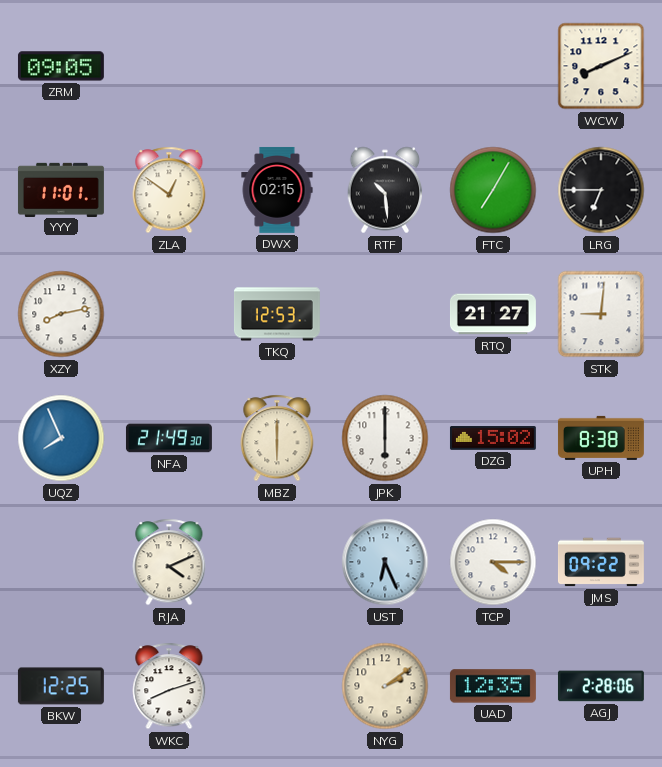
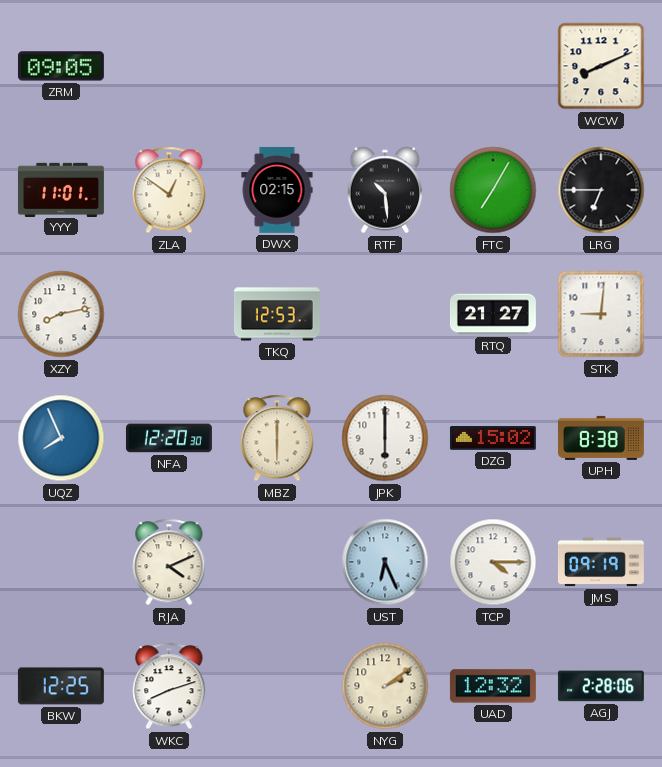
NFA: 21:49 -> 12:20
JMS: 09:22 -> 09:19
UAD: 12:35 -> 12:32
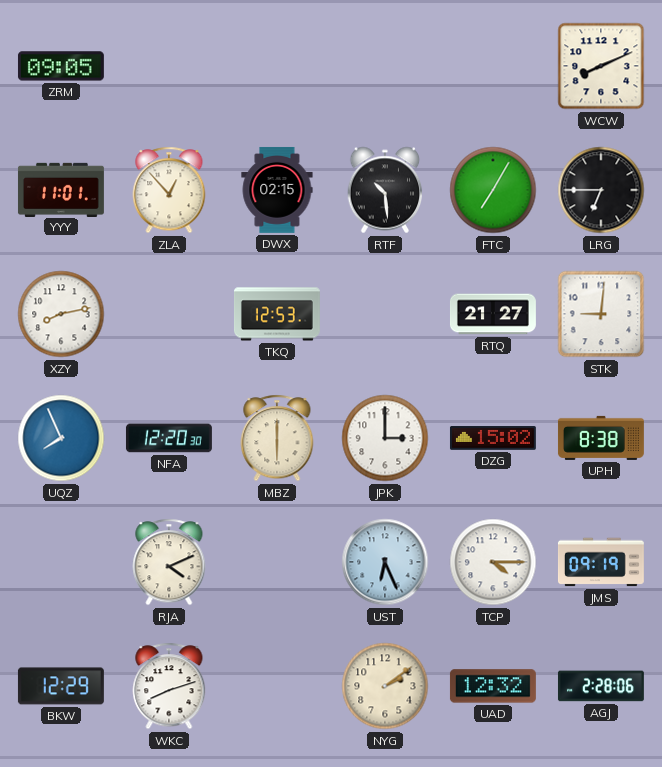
ZLA: 12:51 -> 12:53
JPK: 6:00 -> 3:00
BKW: 12:25 -> 12:29
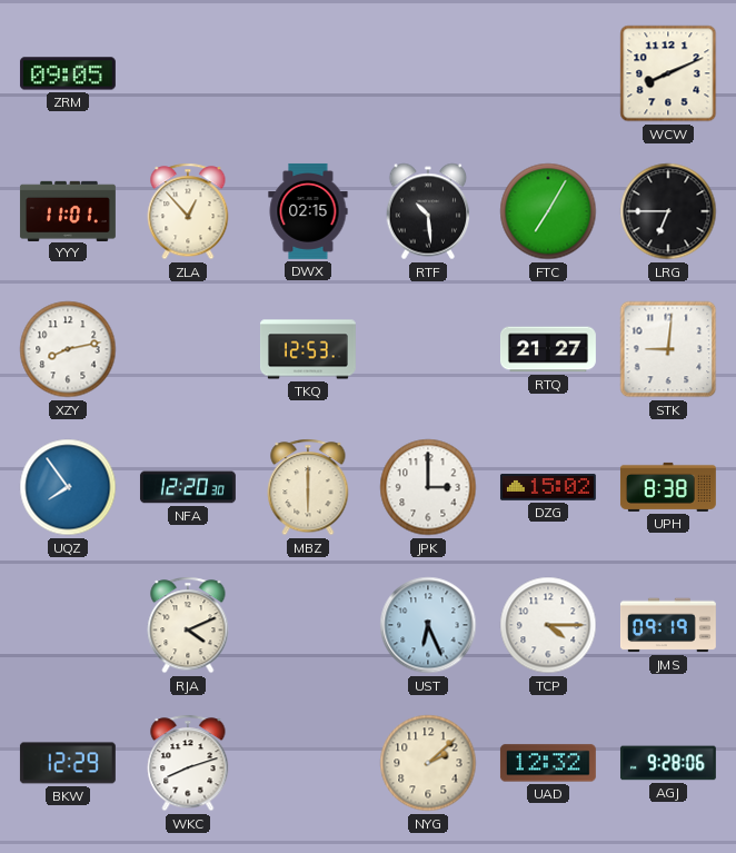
UQZ: 7:56 -> 7:54
NYG: 2:09 -> 2:08
AGJ: 2:28 -> 9:28
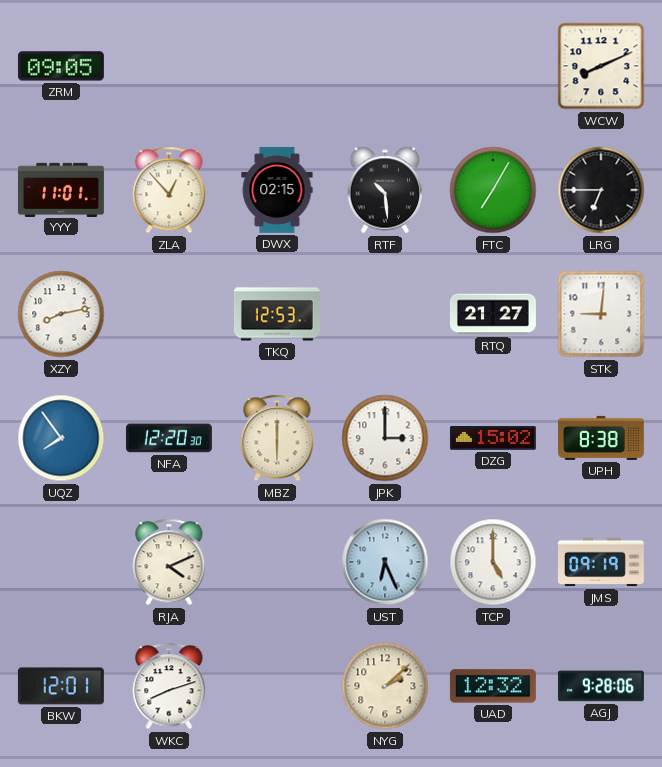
TCP: 4:15 -> 5:00
BKW: 12:29 -> 12:01
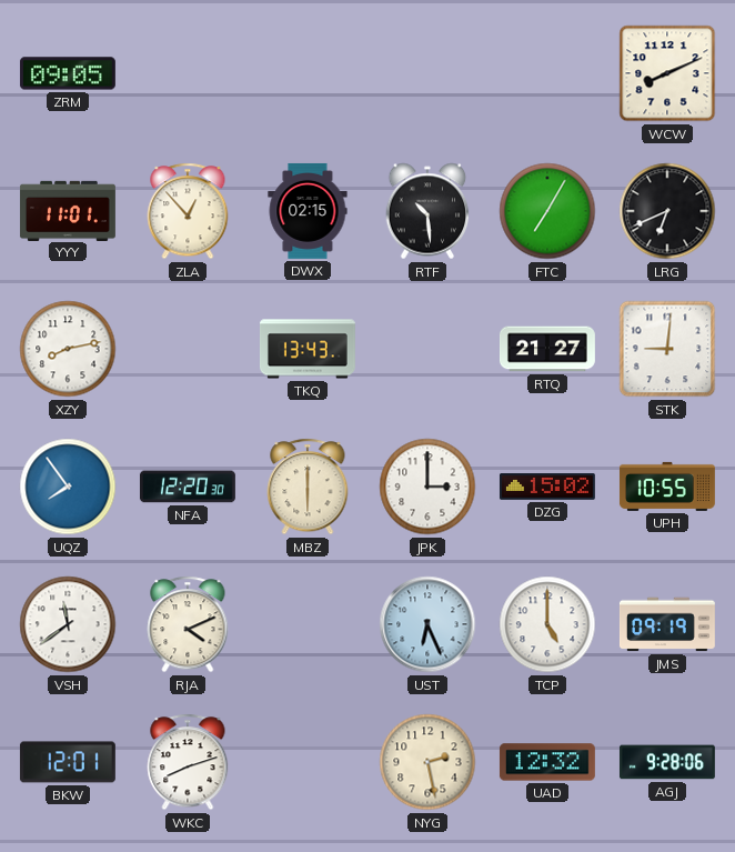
LRG: 6:45 -> 6:41
TKQ: 12:53 -> 13:43
UPH: 8:38 -> 10:55
VSH: none -> 11:39
NYG: 2:08 -> 2:28
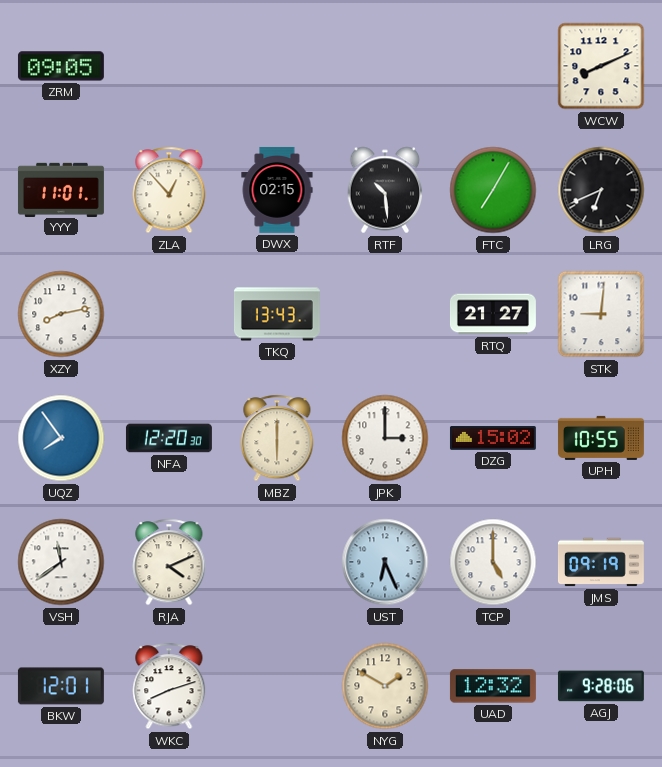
NYG: 2:28 -> 1:50
